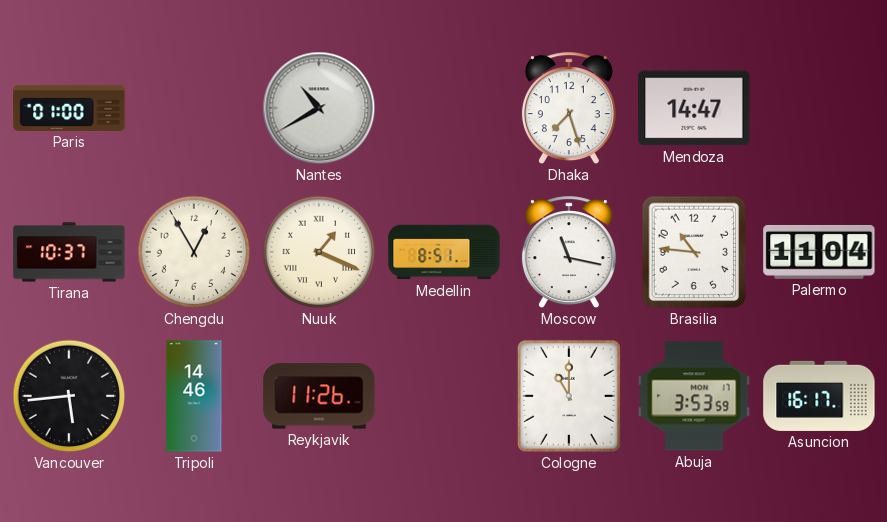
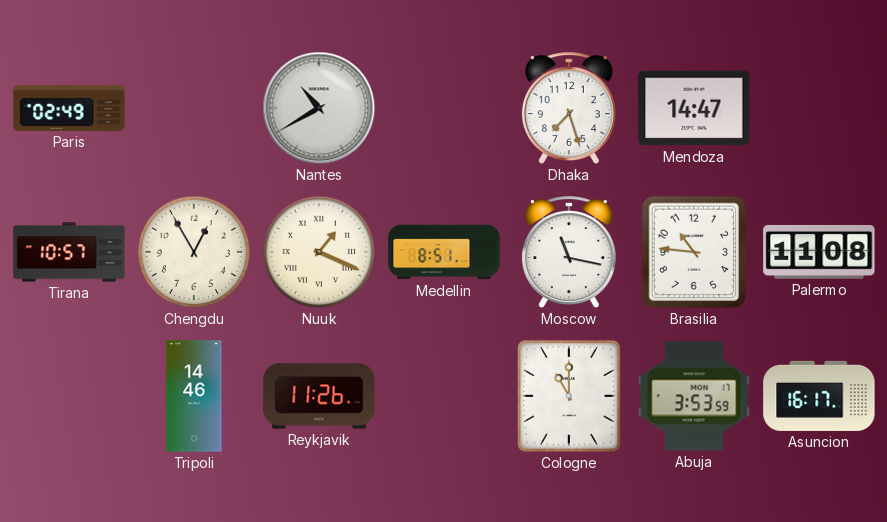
Paris: 01:00 -> 02:49
Tirana: 10:37 -> 10:57
Palermo: 11:04 -> 11:08
Vancouver: 5:44 -> none
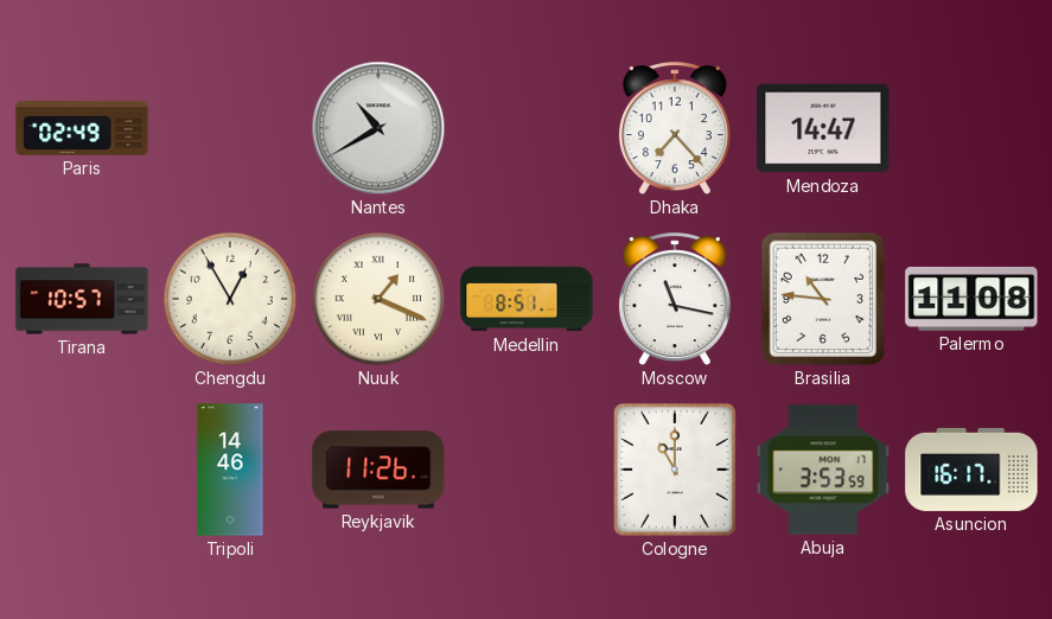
Dhaka: 7:27 -> 7:23
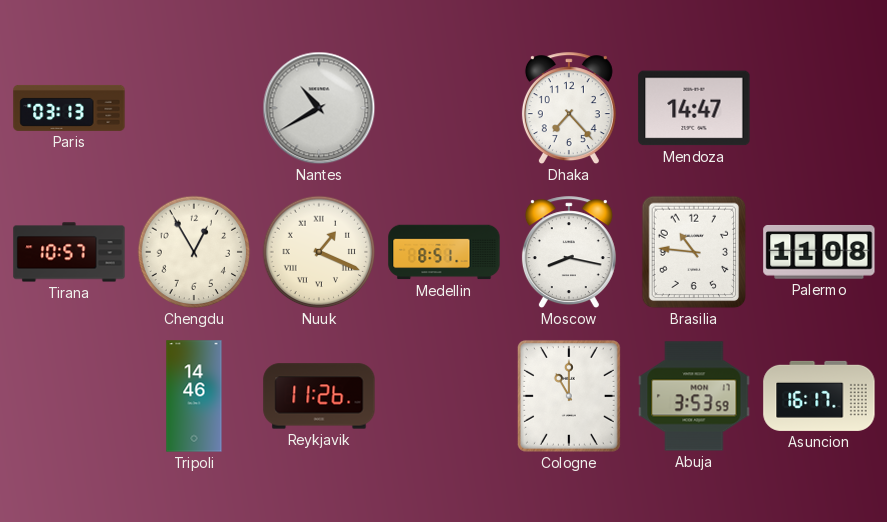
Paris: 02:49 -> 03:13
Moscow: 11:17 -> 8:17
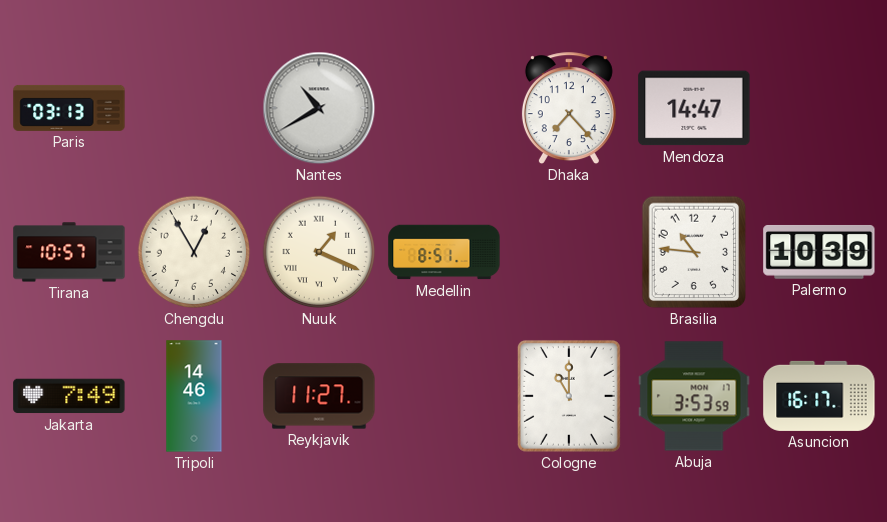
Moscow: 8:17 -> none
Palermo: 11:08 -> 10:39
Jakarta: none -> 7:49
Reykjavik: 11:26 -> 11:27
